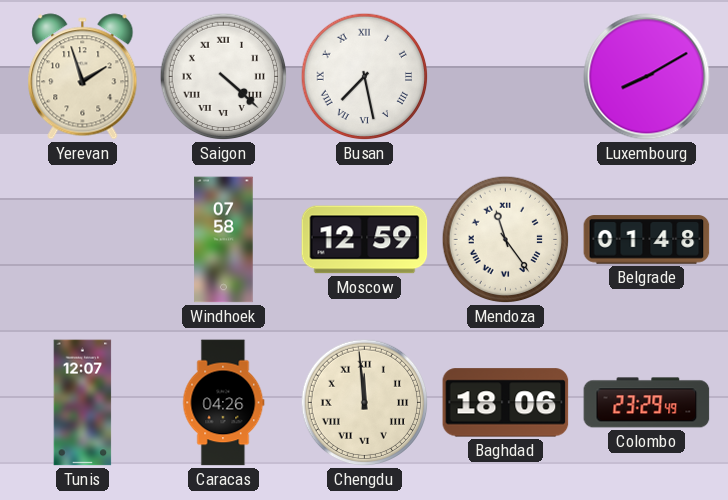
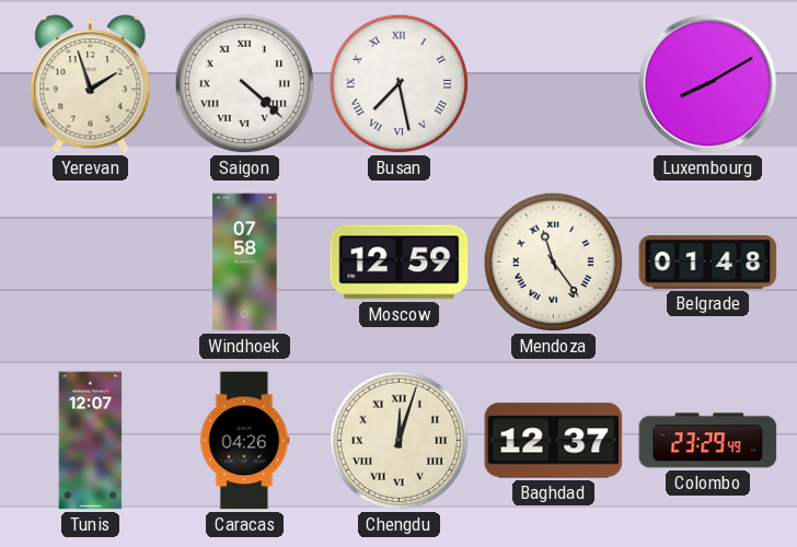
Chengdu: 11:59 -> 12:03
Baghdad: 18:06 -> 12:37
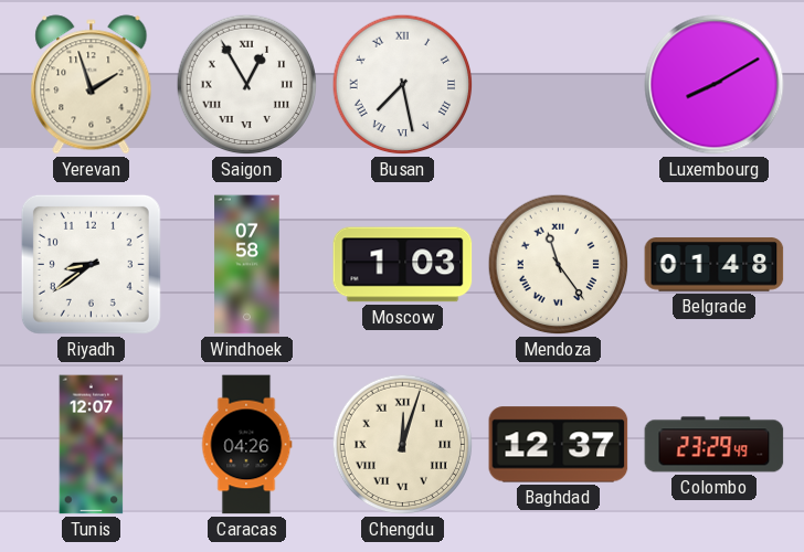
Saigon: 4:22 -> 12:55
Riyadh: none -> 8:39
Moscow: 12:59 -> 1:03
